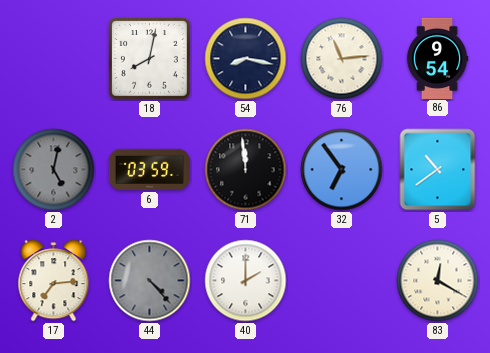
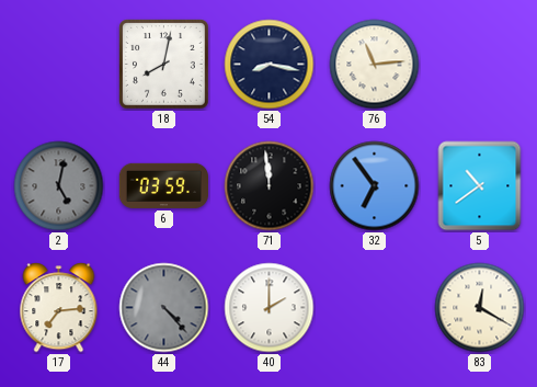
86: 9:54 -> none
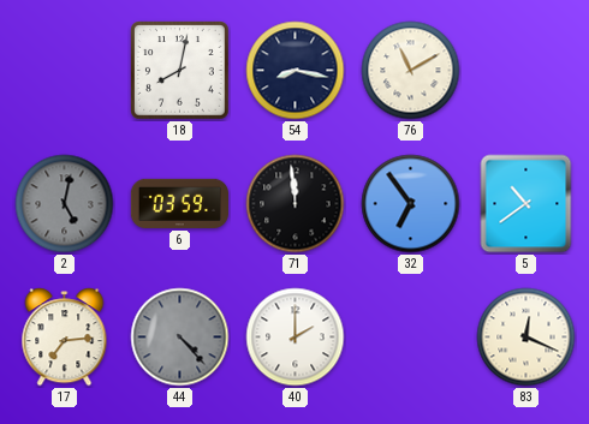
76: 11:14 -> 11:10
83: 12:20 -> 12:19
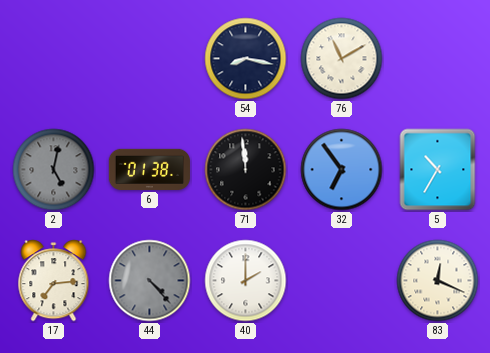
18: 8:02 -> none
6: 03:59 -> 01:38
5: 10:39 -> 10:35
